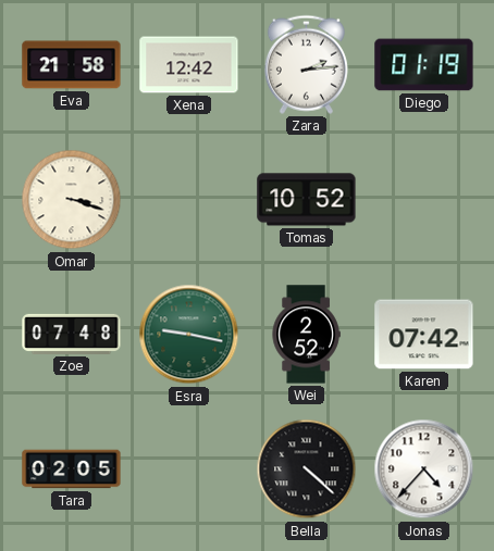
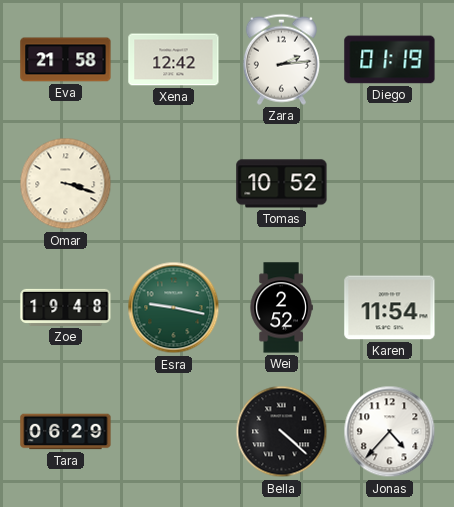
Zoe: 07:48 -> 19:48
Karen: 07:42 -> 11:54
Tara: 02:05 -> 06:29
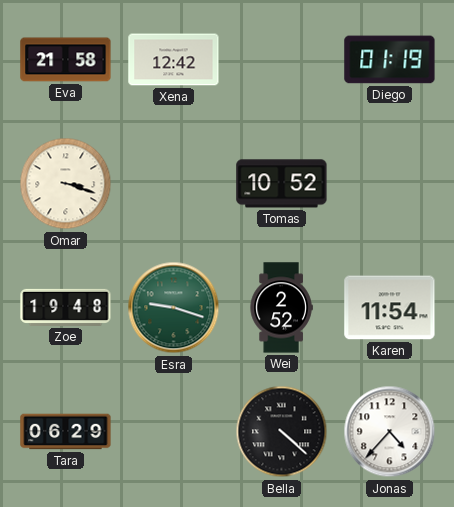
Zara: 2:14 -> none
Esra: 9:17 -> 9:18
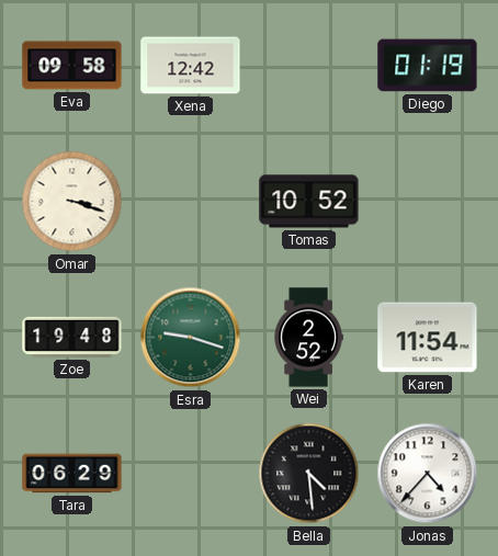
Eva: 21:58 -> 09:58
Bella: 4:22 -> 4:29
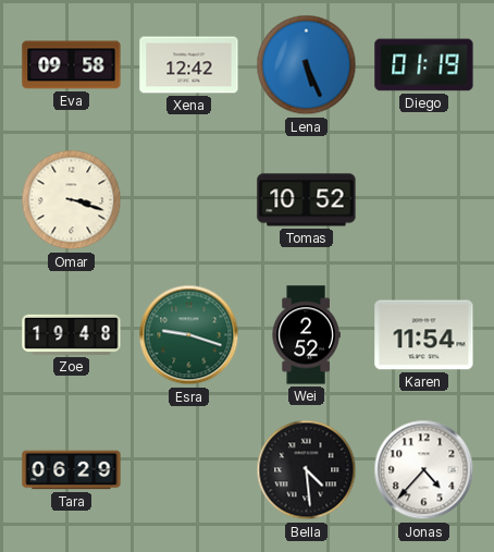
Lena: none -> 5:26
